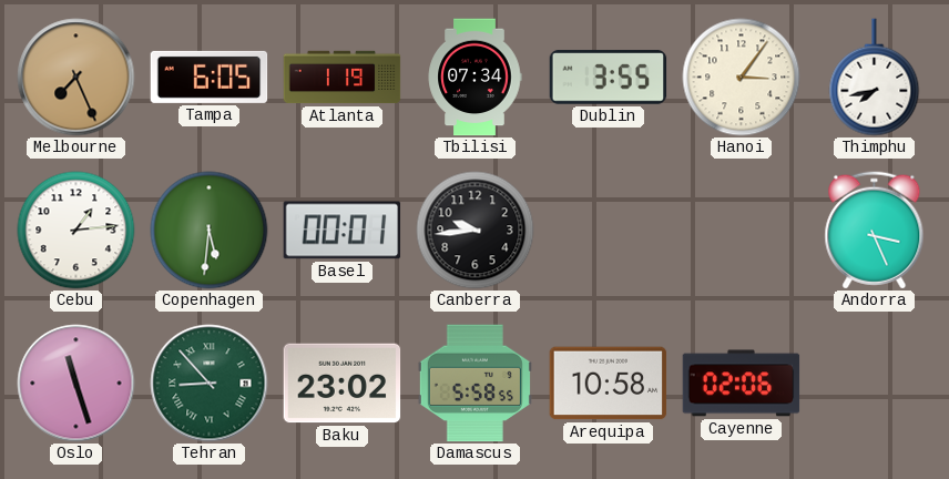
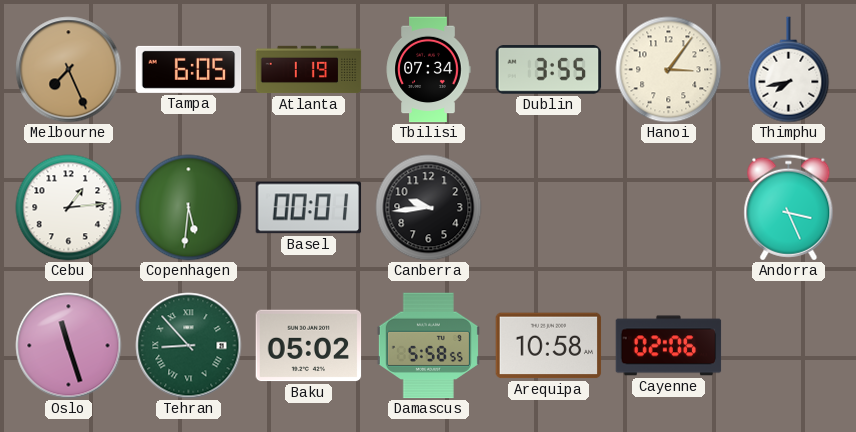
Baku: 23:02 -> 05:02
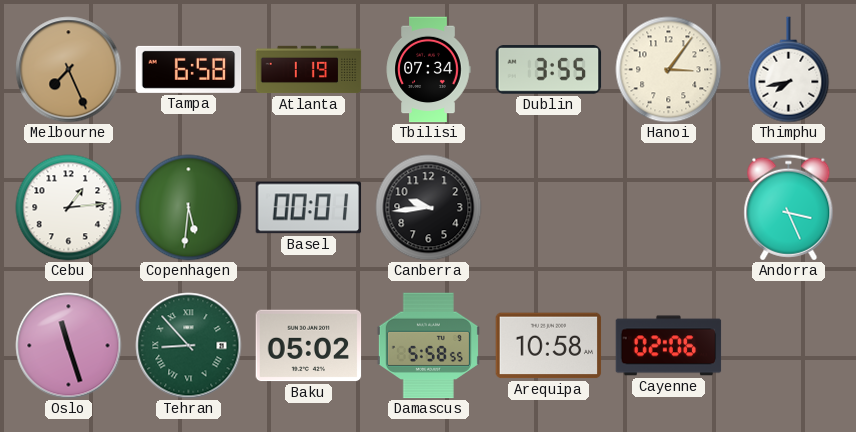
Tampa: 6:05 -> 6:58
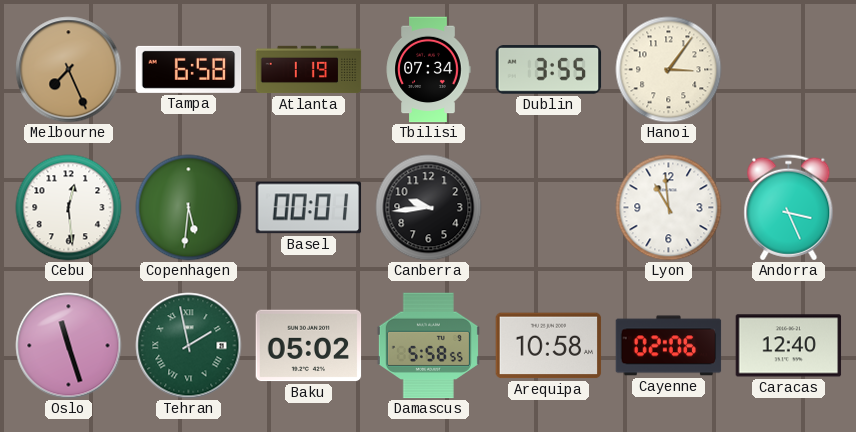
Thimphu: 7:43 -> none
Cebu: 1:14 -> 12:29
Lyon: none -> 10:59
Tehran: 8:53 -> 1:58
Caracas: none -> 12:40
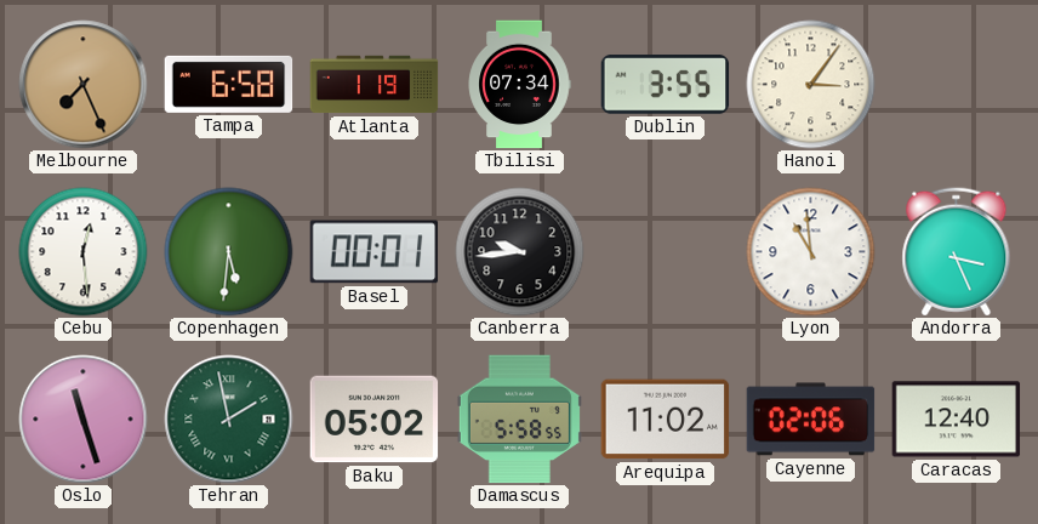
Arequipa: 10:58 -> 11:02
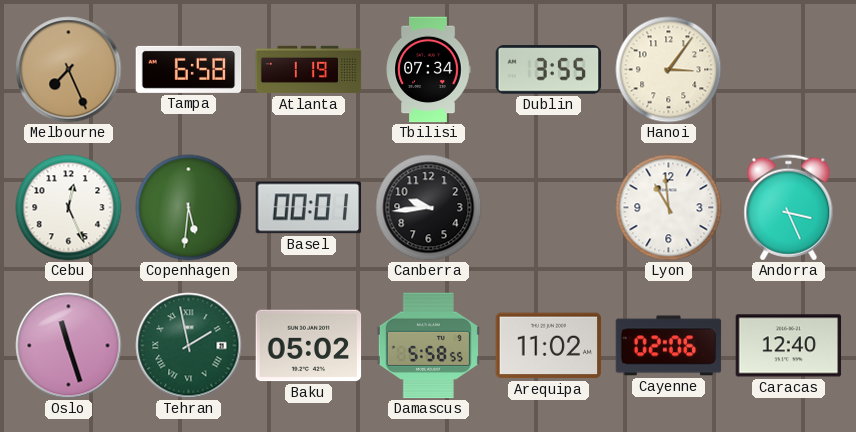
Cebu: 12:29 -> 12:26
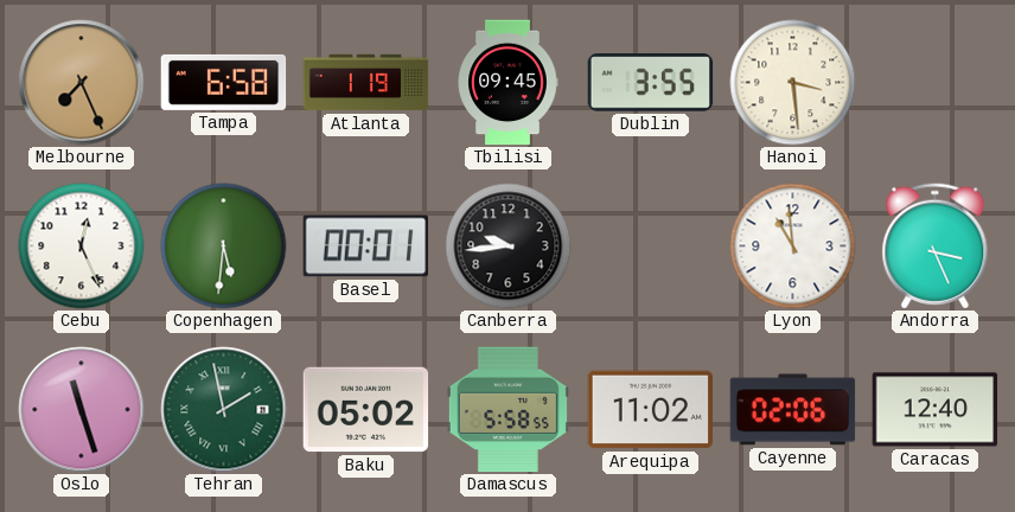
Tbilisi: 07:34 -> 09:45
Hanoi: 3:06 -> 3:29
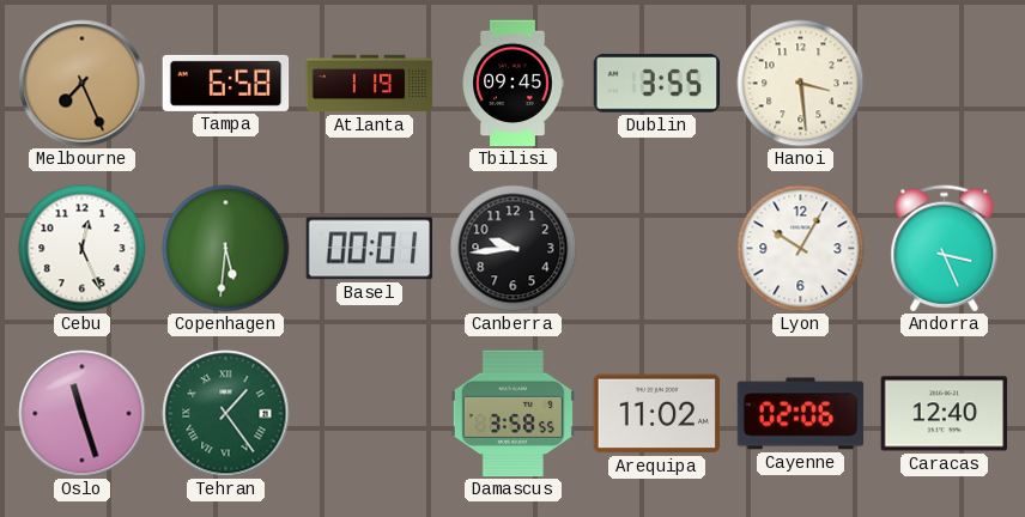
Lyon: 10:59 -> 10:05
Tehran: 1:58 -> 1:24
Baku: 05:02 -> none
Damascus: 5:58 -> 3:58
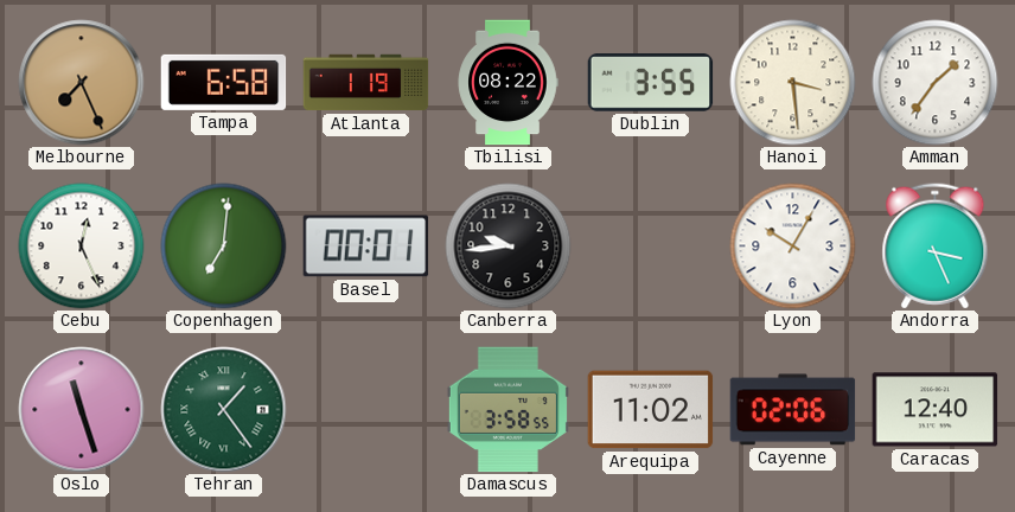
Tbilisi: 09:45 -> 08:22
Amman: none -> 1:36
Copenhagen: 5:31 -> 7:01
